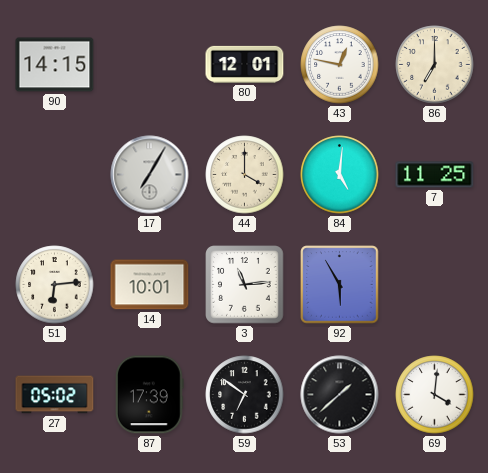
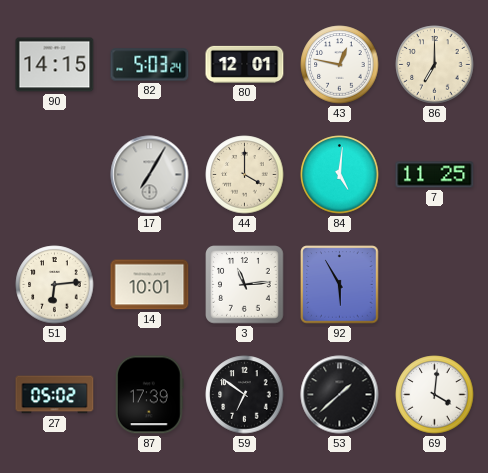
82: none -> 5:03
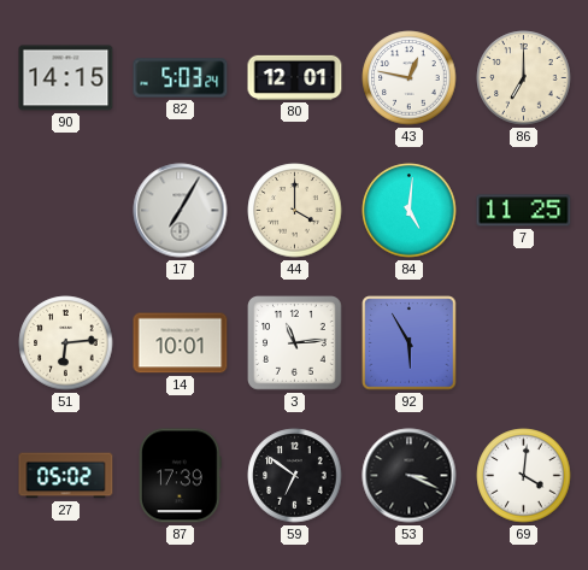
53: 1:38 -> 3:19
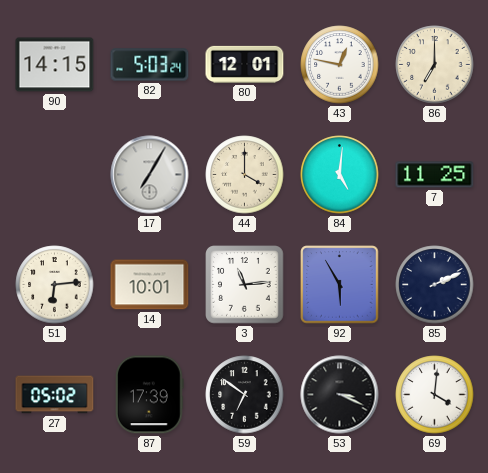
85: none -> 2:11
